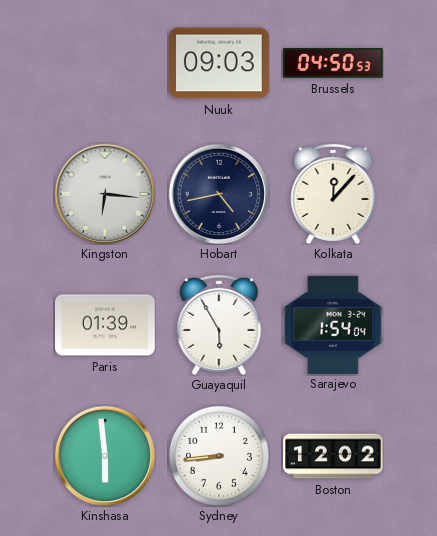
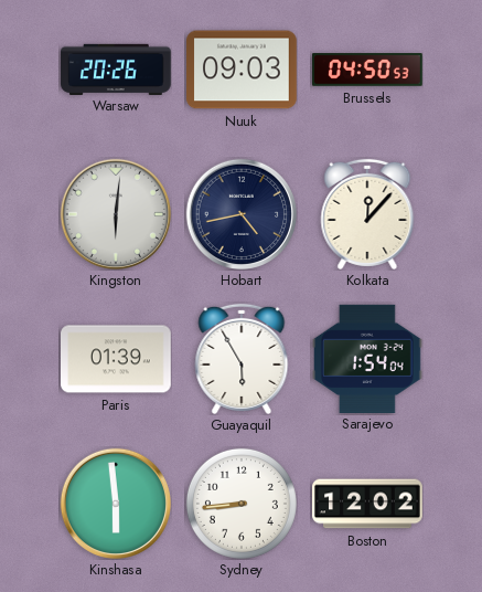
Warsaw: none -> 20:26
Kingston: 6:16 -> 6:01
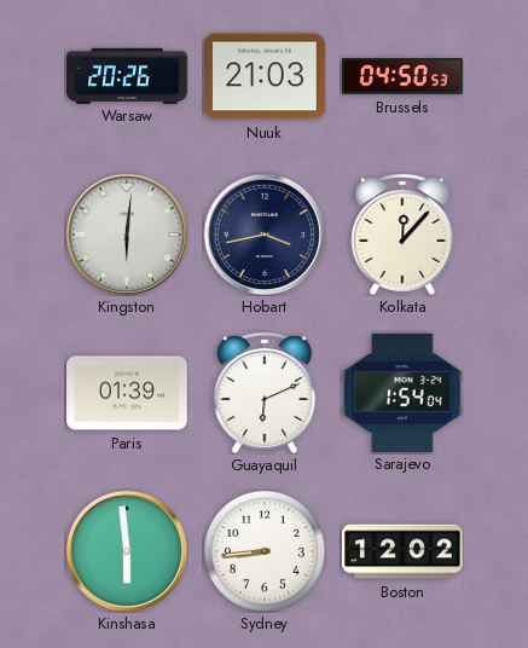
Nuuk: 09:03 -> 21:03
Hobart: 4:43 -> 3:43
Guayaquil: 5:55 -> 6:11
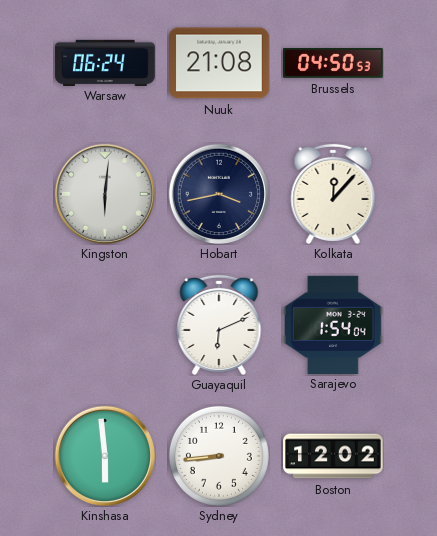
Warsaw: 20:26 -> 06:24
Nuuk: 21:03 -> 21:08
Paris: 01:39 -> none
